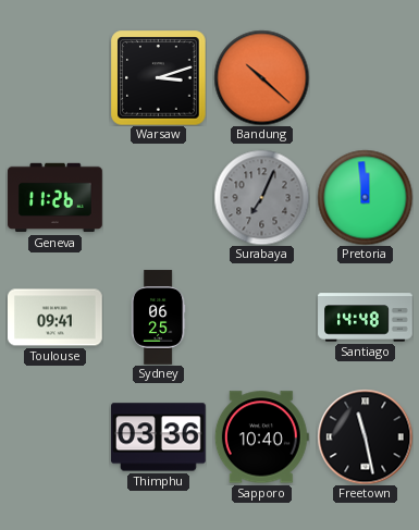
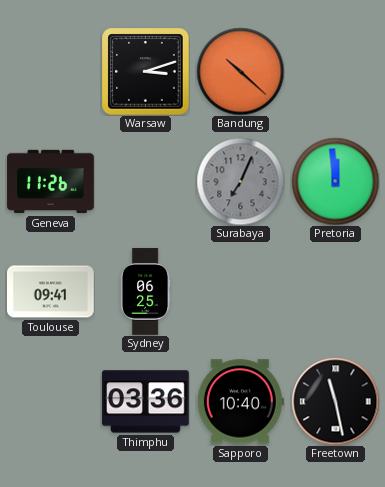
Santiago: 14:48 -> none
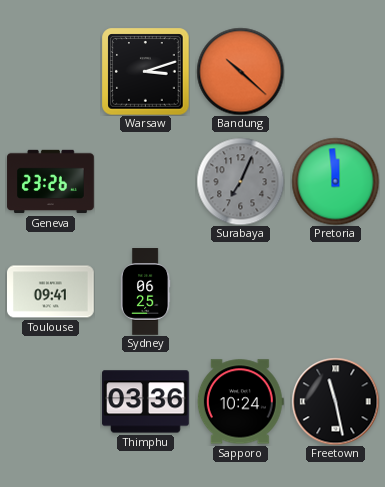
Geneva: 11:26 -> 23:26
Sapporo: 10:40 -> 10:24
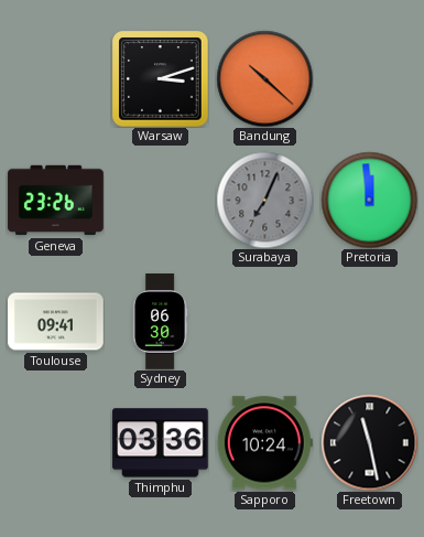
Sydney: 06:25 -> 06:30
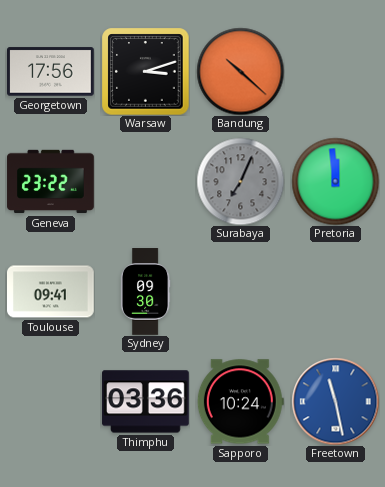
Georgetown: none -> 17:56
Geneva: 23:26 -> 23:22
Sydney: 06:30 -> 09:30
Freetown dial: black -> blue
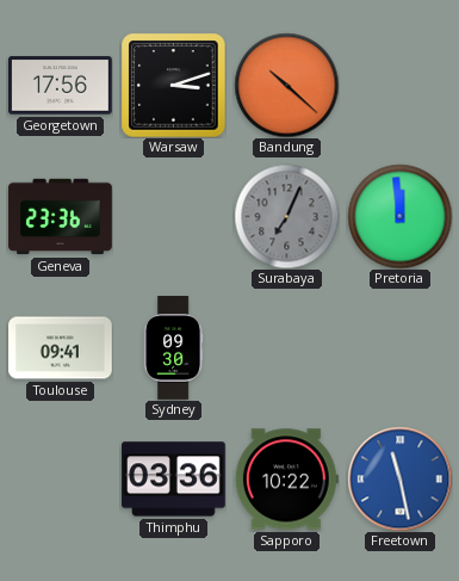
Geneva: 23:22 -> 23:36
Sapporo: 10:24 -> 10:22
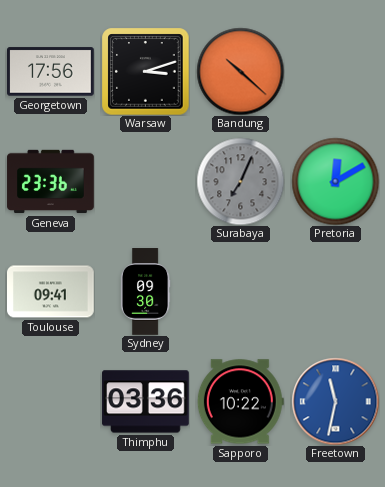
Pretoria: 11:59 -> 12:10
Freetown: 11:28 -> 11:32
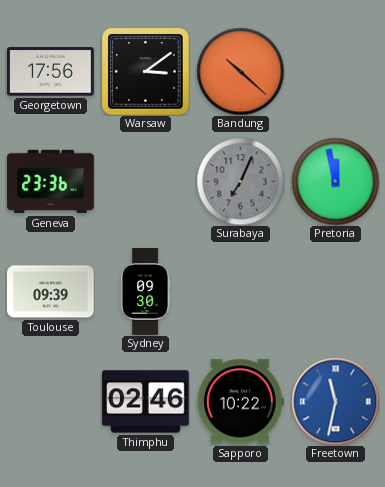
Warsaw: 3:12 -> 3:09
Pretoria: 12:10 -> 11:58
Toulouse: 09:41 -> 09:39
Thimphu: 03:36 -> 02:46
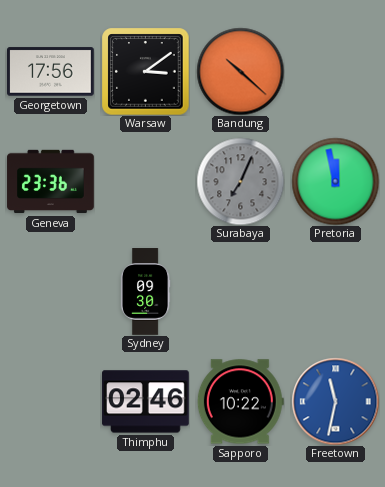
Toulouse: 09:39 -> none
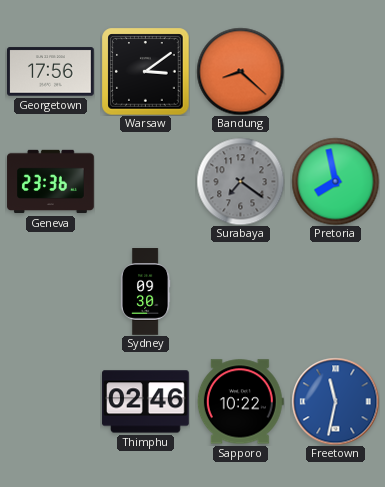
Bandung: 10:22 -> 8:22
Surabaya: 7:04 -> 7:21
Pretoria: 11:58 -> 7:58
